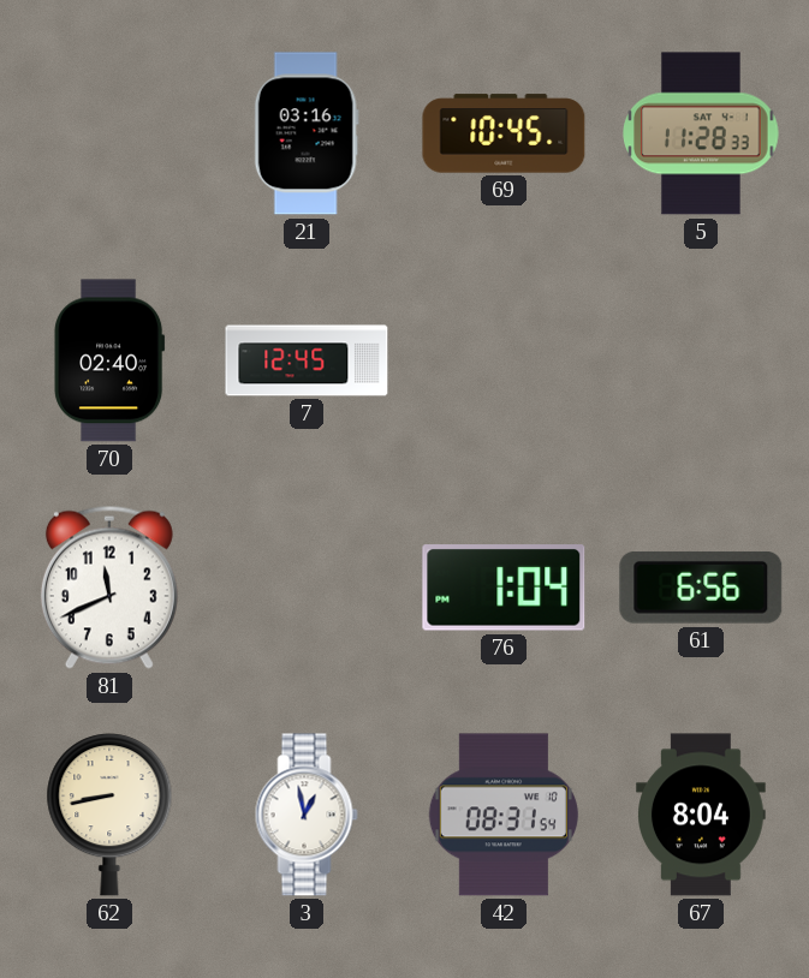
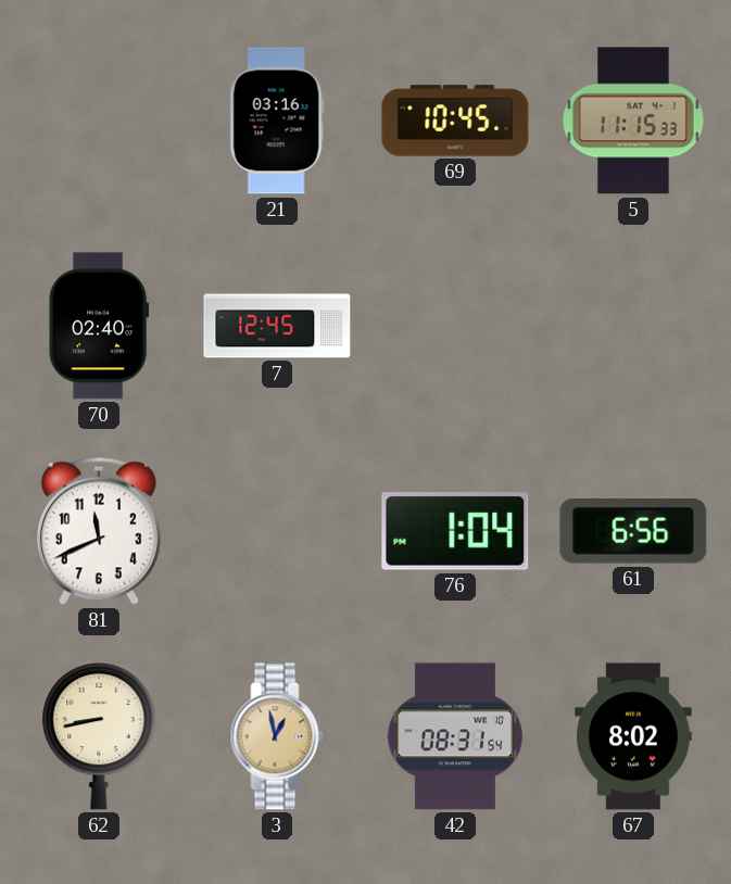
5: 11:28 -> 11:15
3 dial: white -> champagne
67: 8:04 -> 8:02
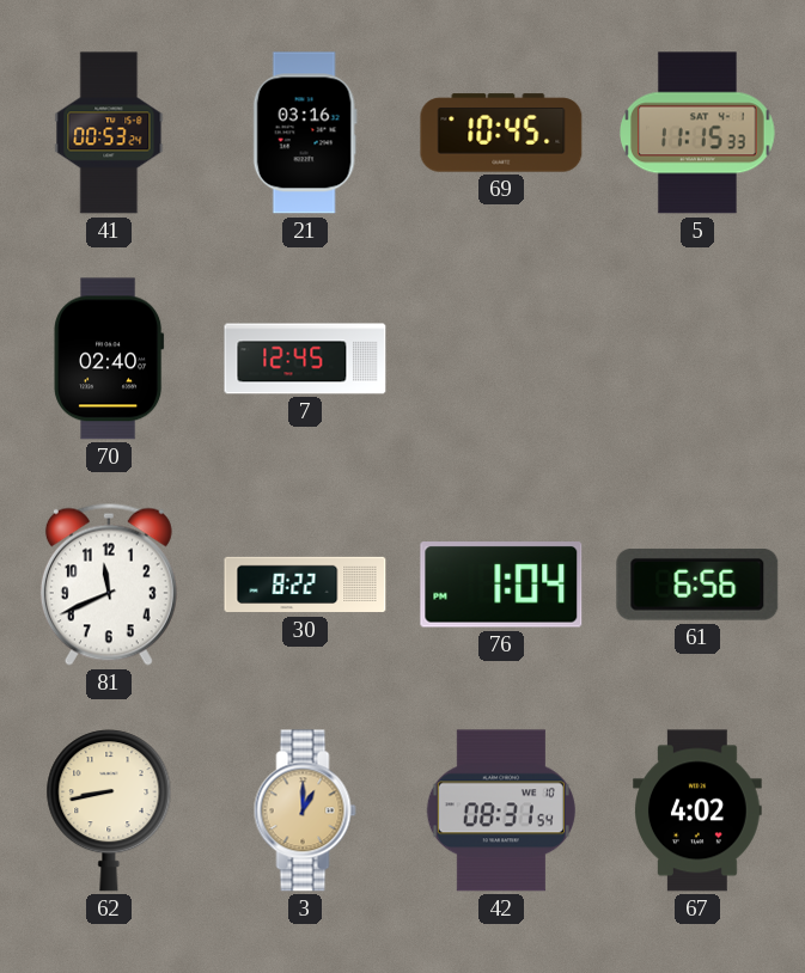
41: none -> 00:53
30: none -> 8:22
3: 12:58 -> 1:00
67: 8:02 -> 4:02
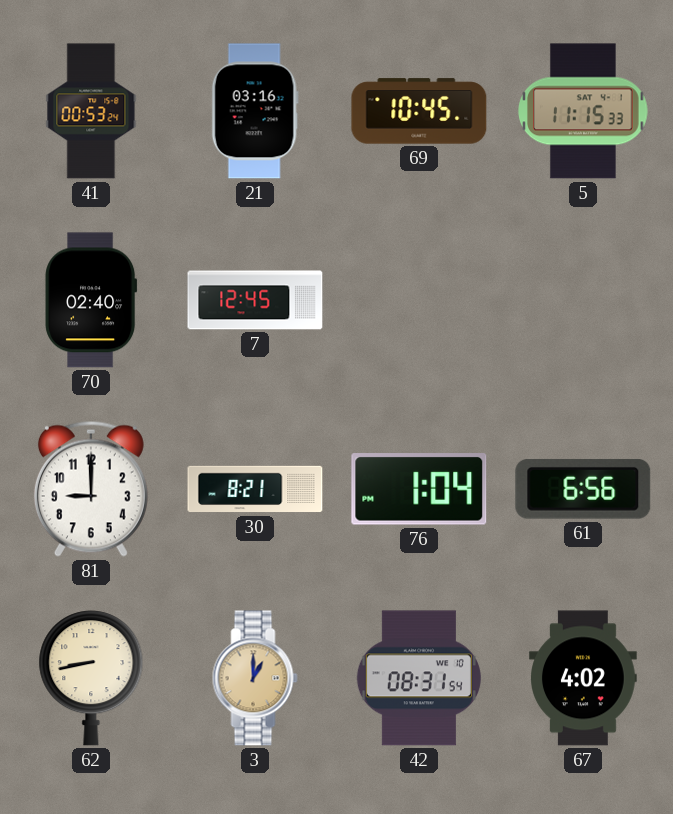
81: 11:41 -> 9:00
30: 8:22 -> 8:21
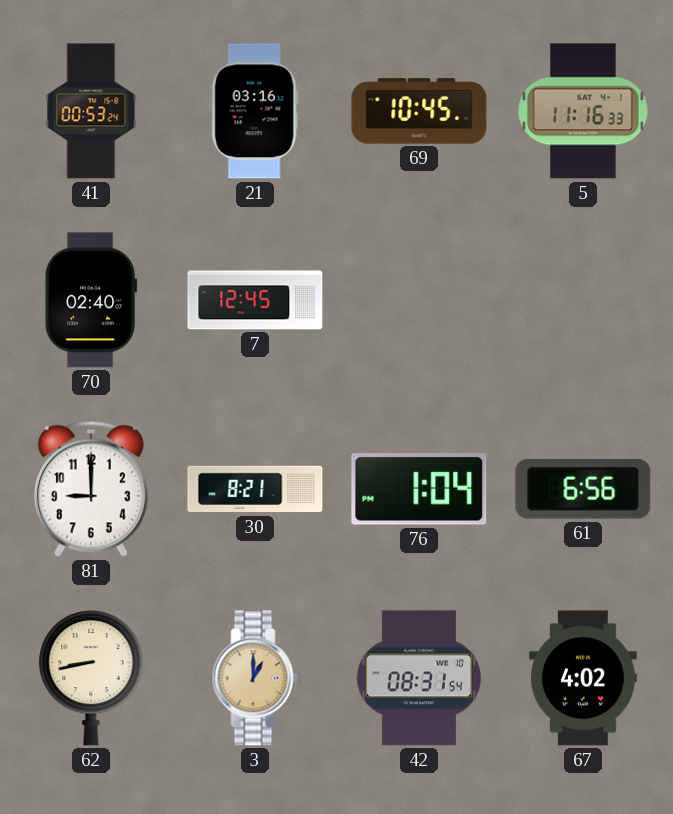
5: 11:15 -> 11:16
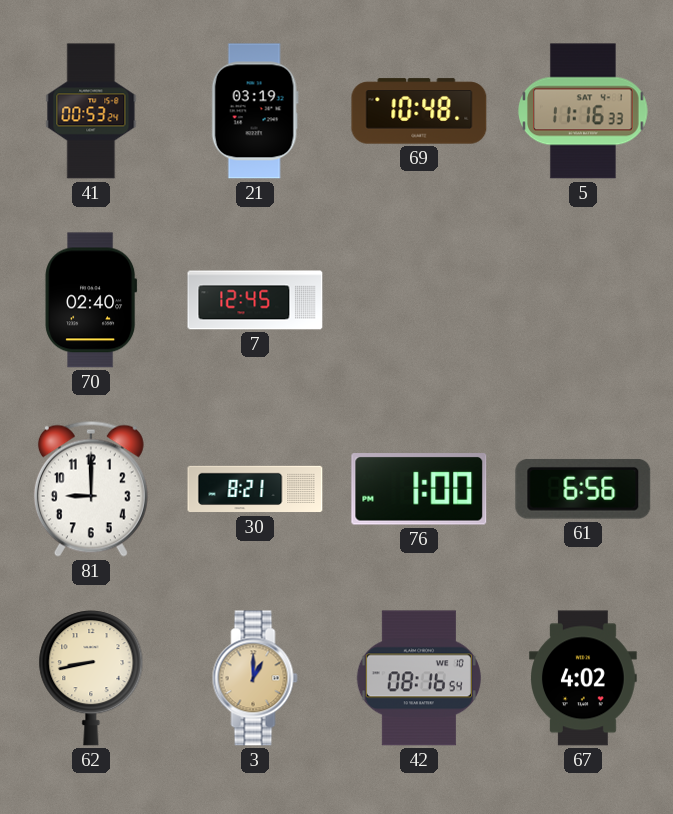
21: 03:16 -> 03:19
69: 10:45 -> 10:48
76: 1:04 -> 1:00
42: 08:31 -> 08:16
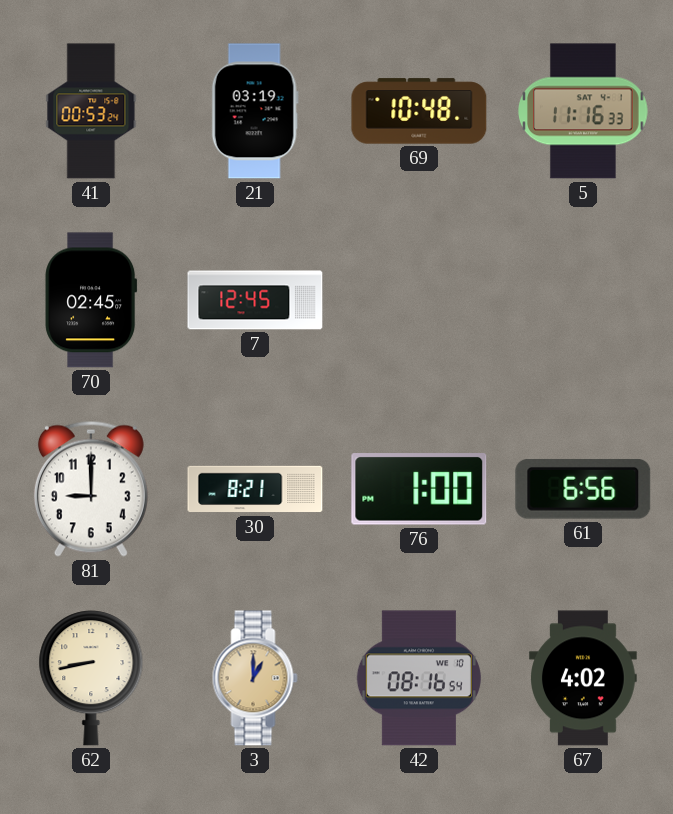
70: 02:40 -> 02:45
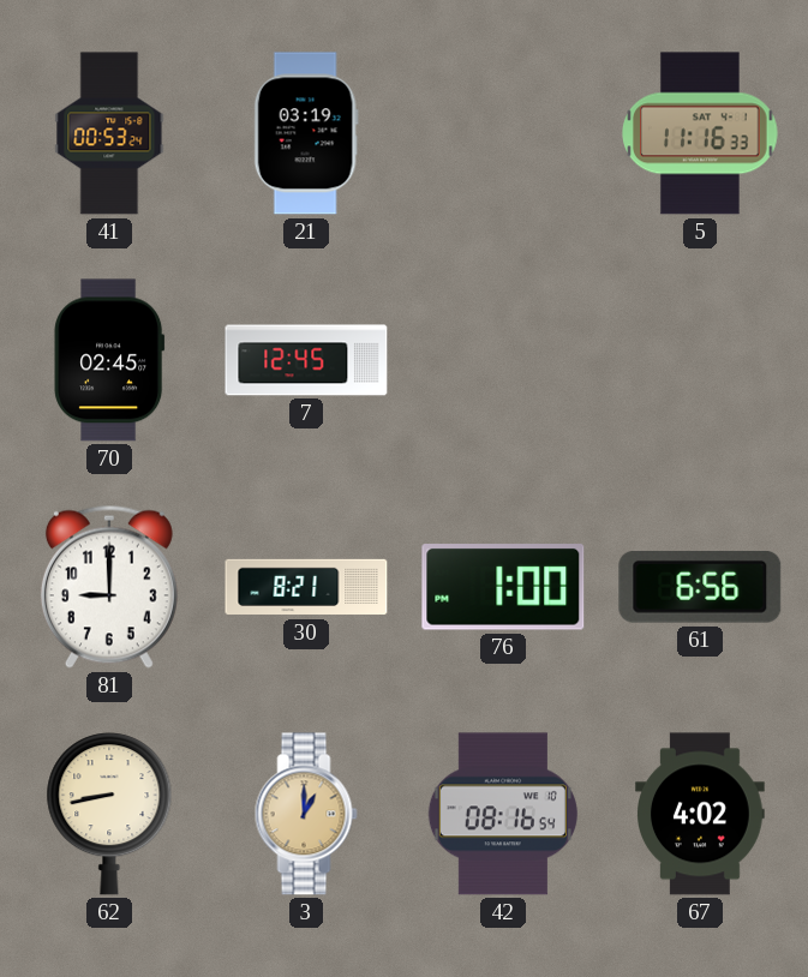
69: 10:48 -> none
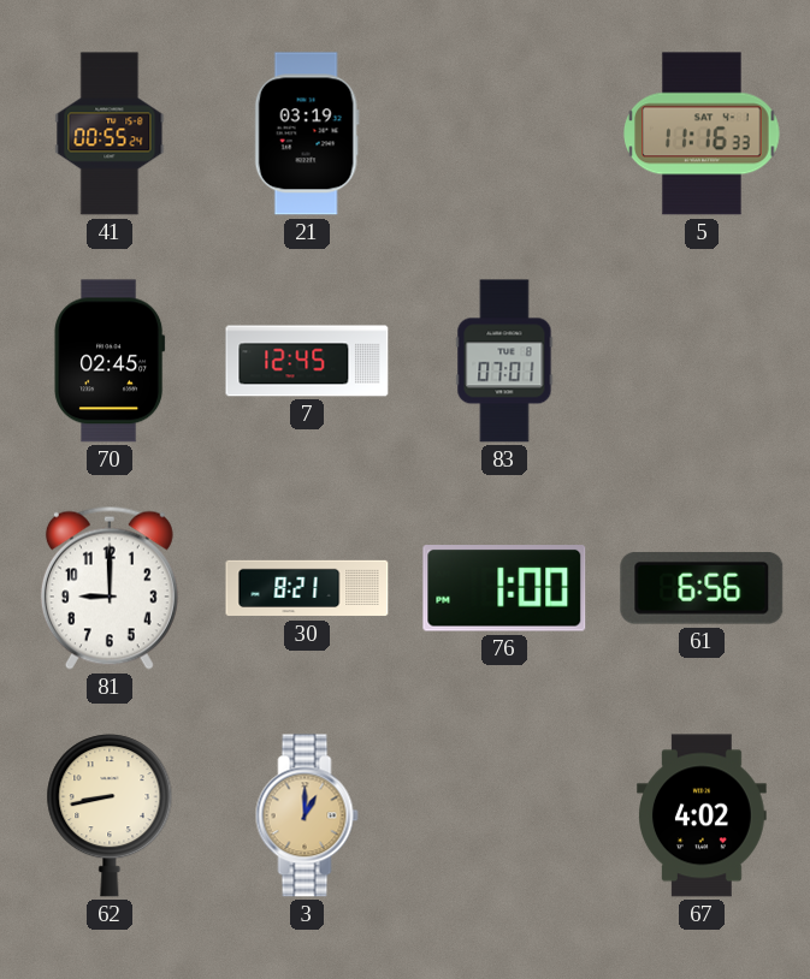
41: 00:53 -> 00:55
83: none -> 07:01
42: 08:16 -> none
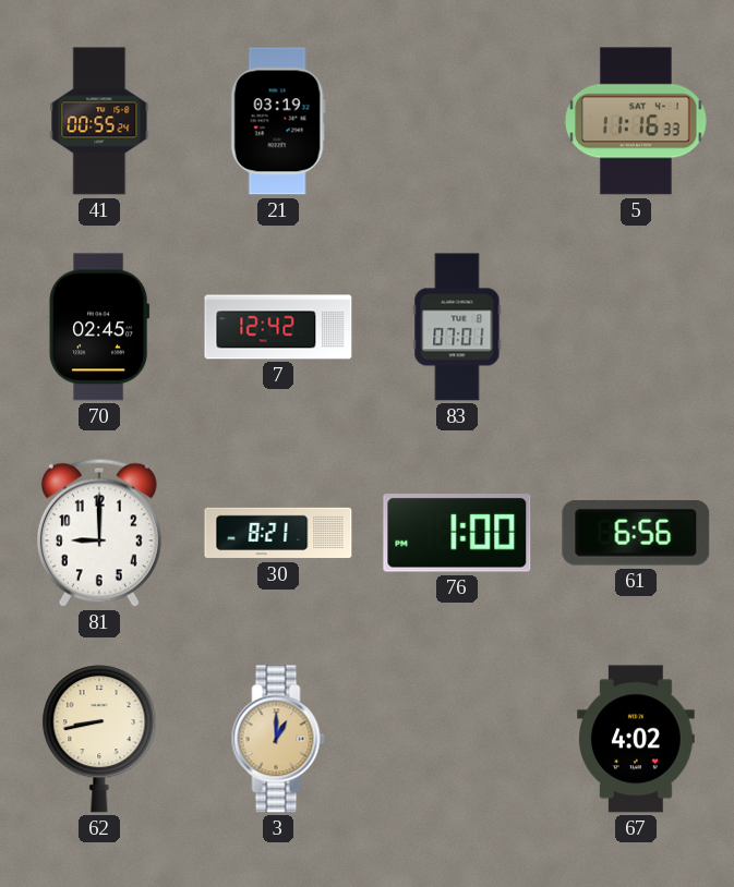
7: 12:45 -> 12:42
